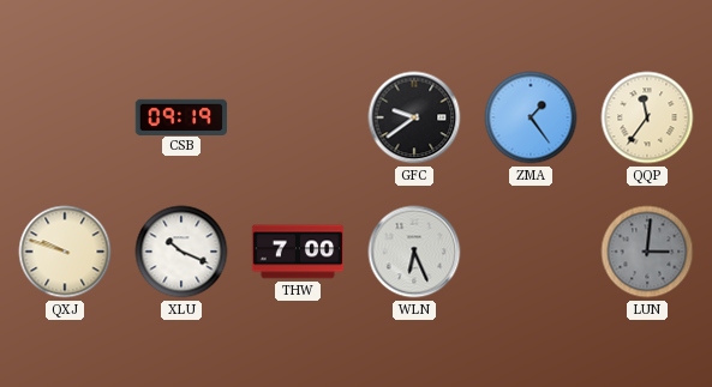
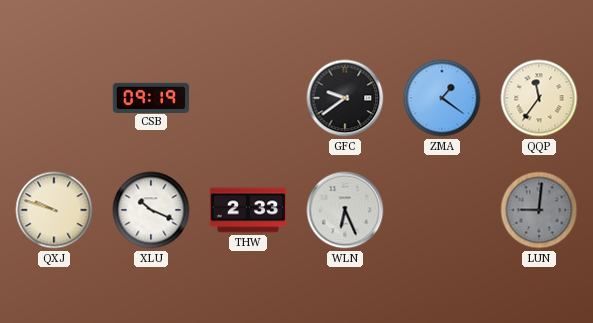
ZMA: 1:24 -> 1:21
THW: 7:00 -> 2:33
LUN: 3:01 -> 9:01
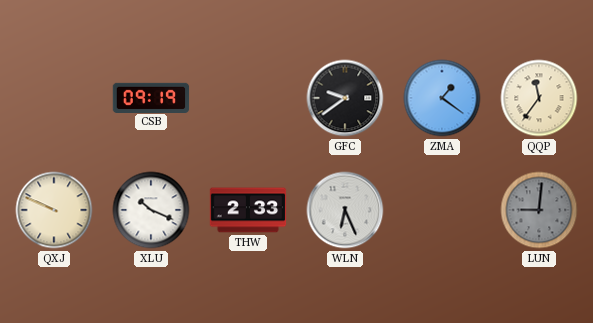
QXJ: 9:48 -> 9:49
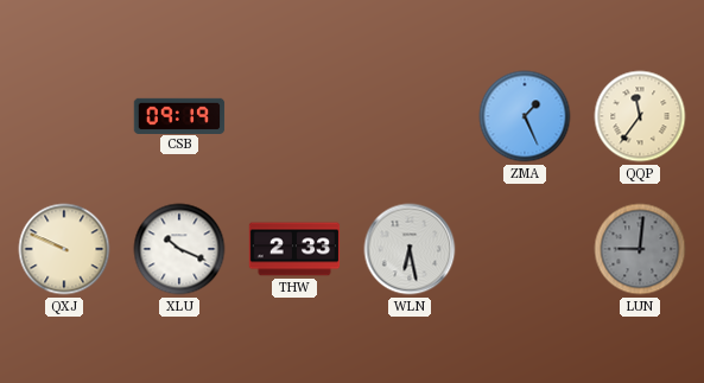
GFC: 9:39 -> none
ZMA: 1:21 -> 1:26
WLN: 6:26 -> 6:28
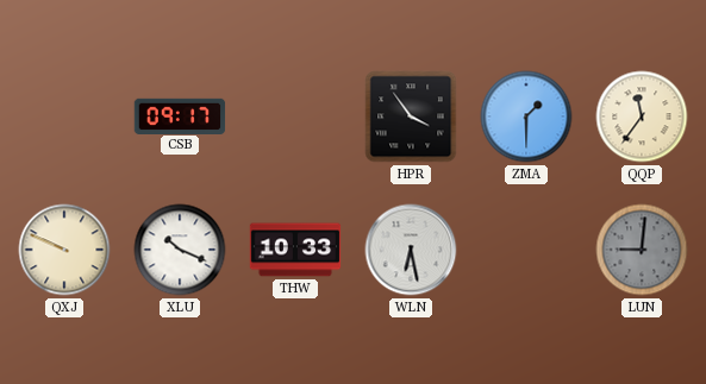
CSB: 09:19 -> 09:17
HPR: none -> 3:54
ZMA: 1:26 -> 1:30
THW: 2:33 -> 10:33
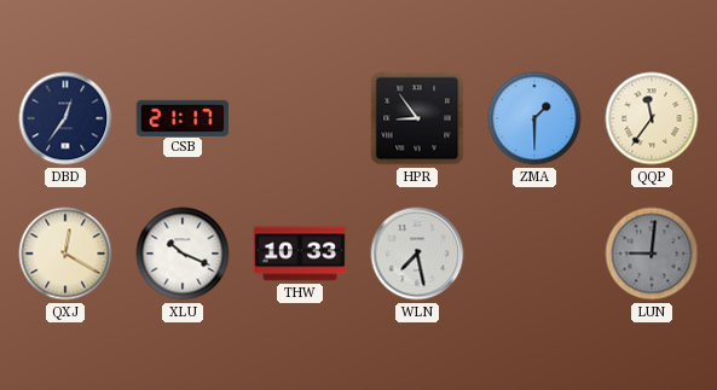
DBD: none -> 12:36
CSB: 09:17 -> 21:17
HPR: 3:54 -> 8:54
QXJ: 9:49 -> 12:20
WLN: 6:28 -> 7:28
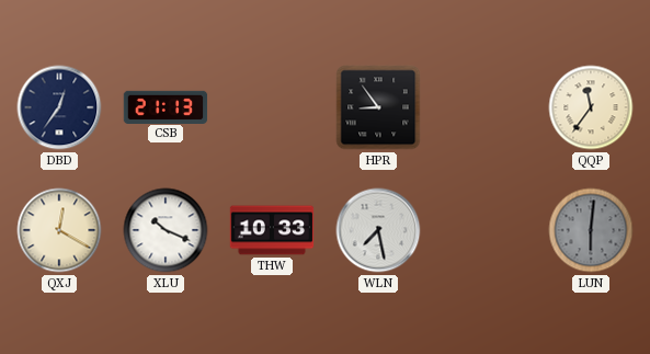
CSB: 21:17 -> 21:13
ZMA: 1:30 -> none
LUN: 9:01 -> 6:01
